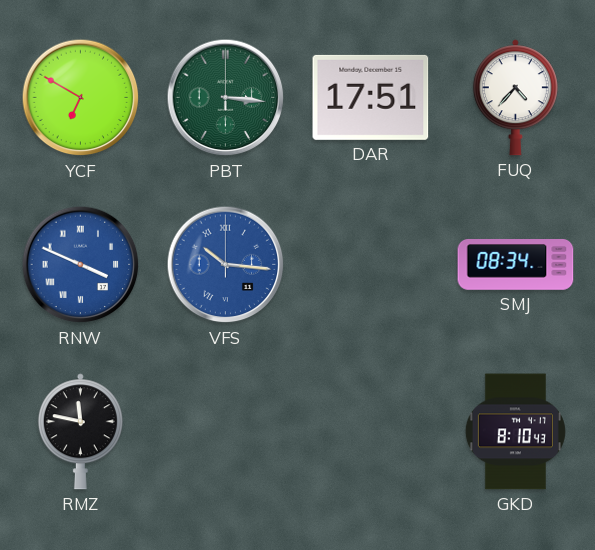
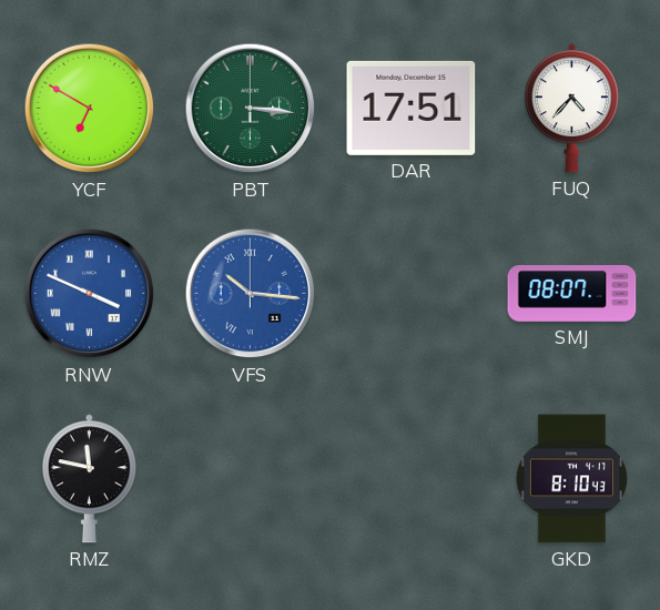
SMJ: 08:34 -> 08:07
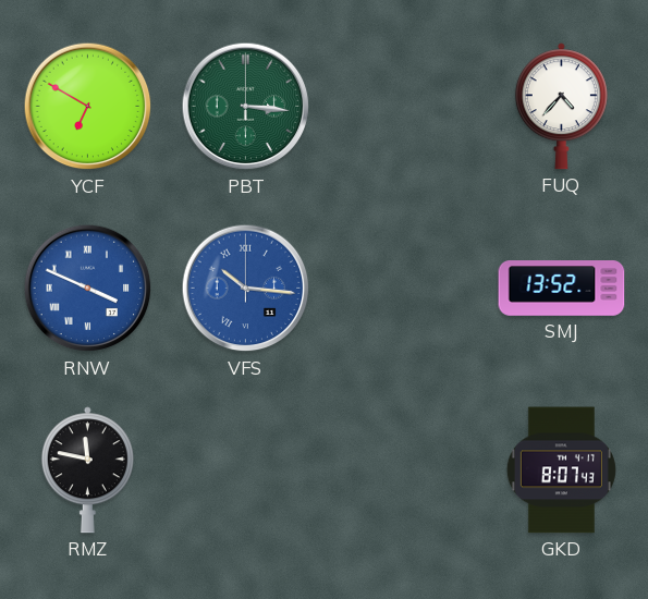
DAR: 17:51 -> none
SMJ: 08:07 -> 13:52
GKD: 8:10 -> 8:07
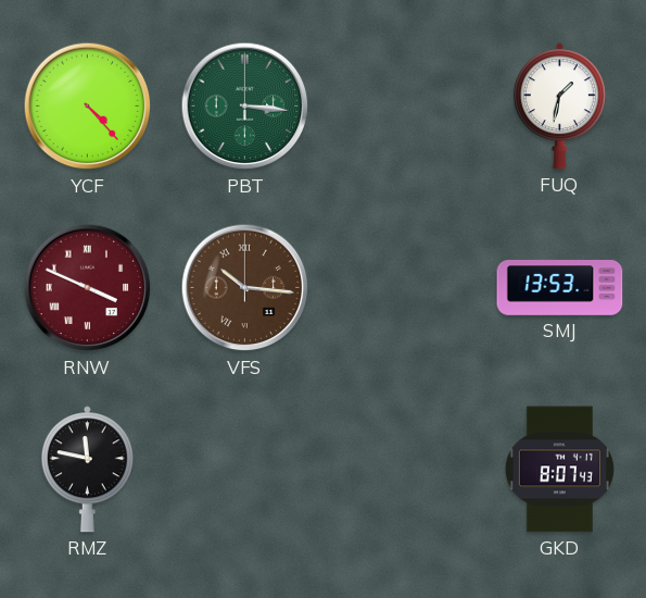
YCF: 6:50 -> 4:23
FUQ: 4:37 -> 1:32
RNW dial: blue -> burgundy
VFS dial: blue -> brown
SMJ: 13:52 -> 13:53
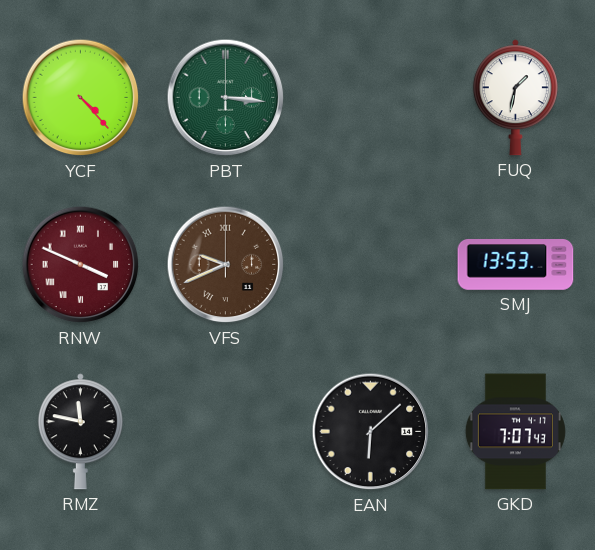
VFS: 10:16 -> 9:41
EAN: none -> 6:08
GKD: 8:07 -> 7:07
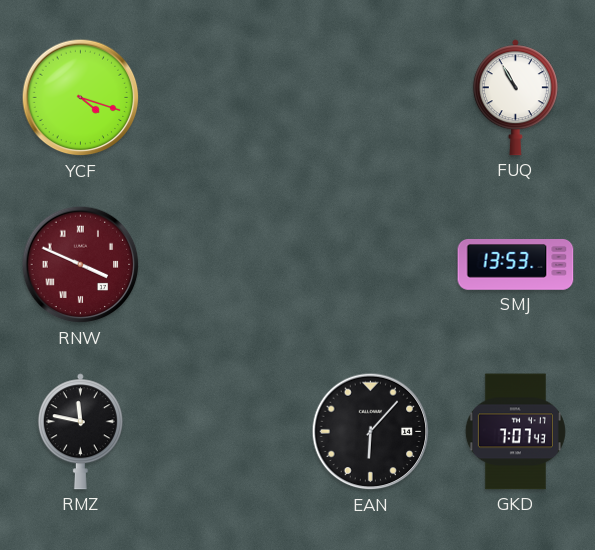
YCF: 4:23 -> 4:18
PBT: 3:16 -> none
FUQ: 1:32 -> 10:55
VFS: 9:41 -> none
EAN: 6:08 -> 6:07
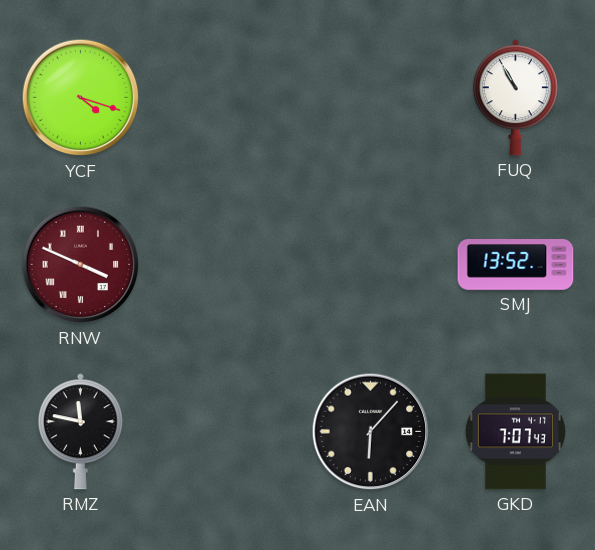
SMJ: 13:53 -> 13:52
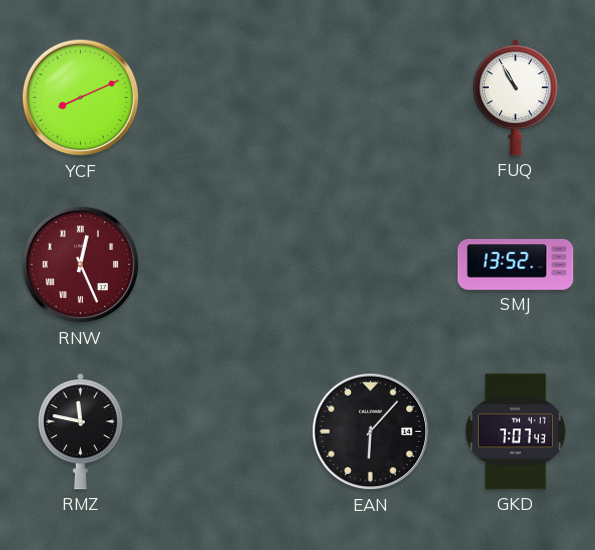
YCF: 4:18 -> 8:11
RNW: 3:49 -> 12:26
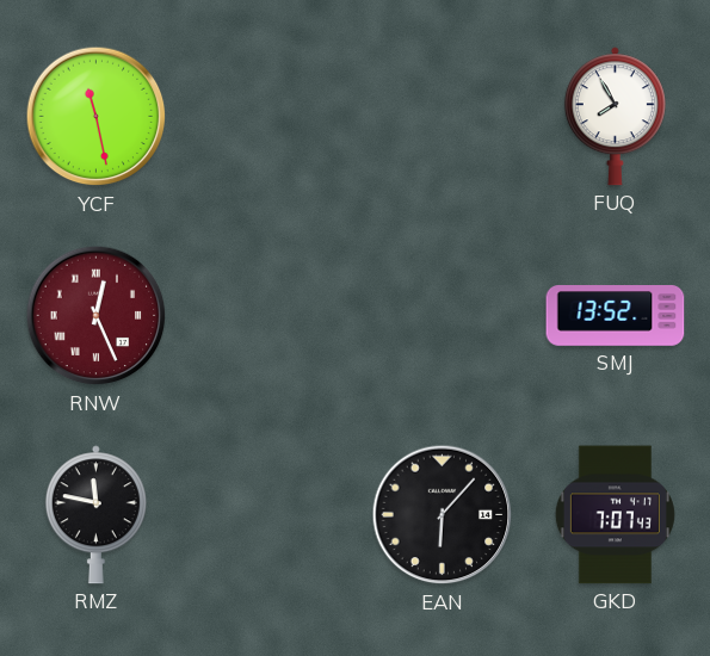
YCF: 8:11 -> 11:28
FUQ: 10:55 -> 7:55
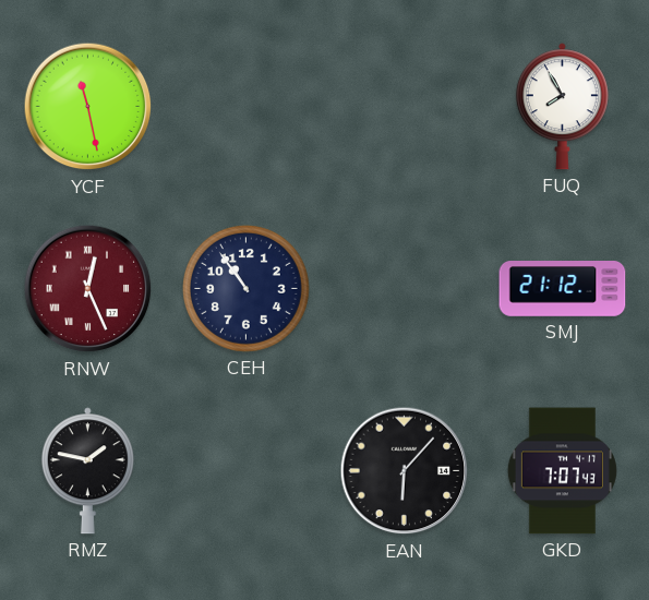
CEH: none -> 10:54
SMJ: 13:52 -> 21:12
RMZ: 11:47 -> 1:47
